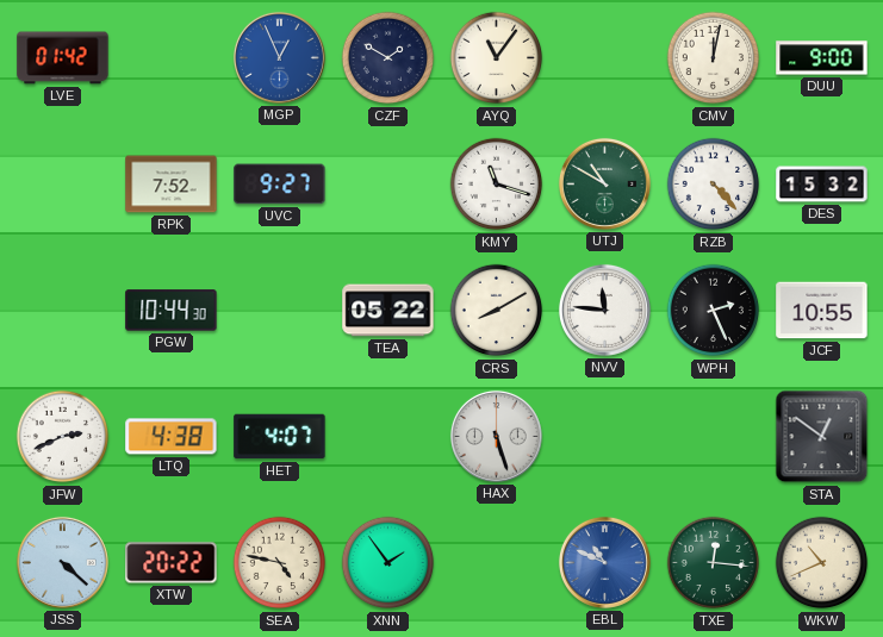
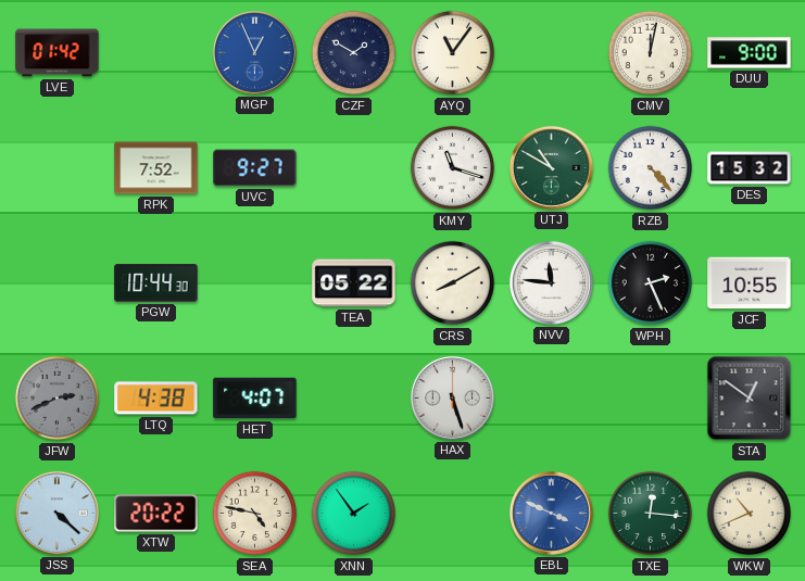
JFW dial: white -> grey
EBL: 10:49 -> 3:49
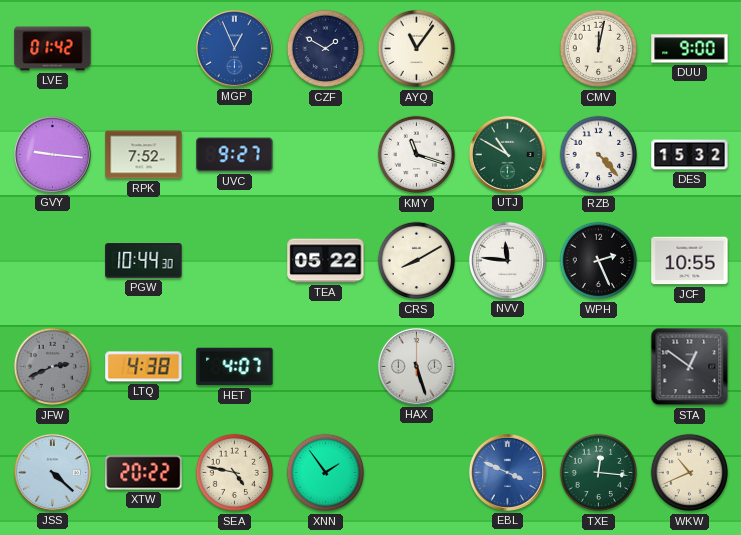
GVY: none -> 9:16
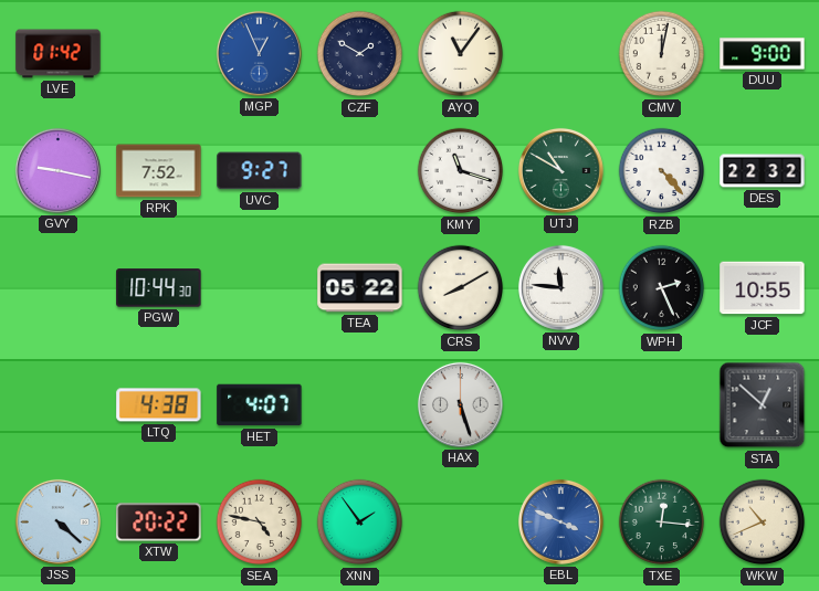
GVY: 9:16 -> 9:17
DES: 15:32 -> 22:32
JFW: 2:41 -> none
STA: 12:51 -> 12:52
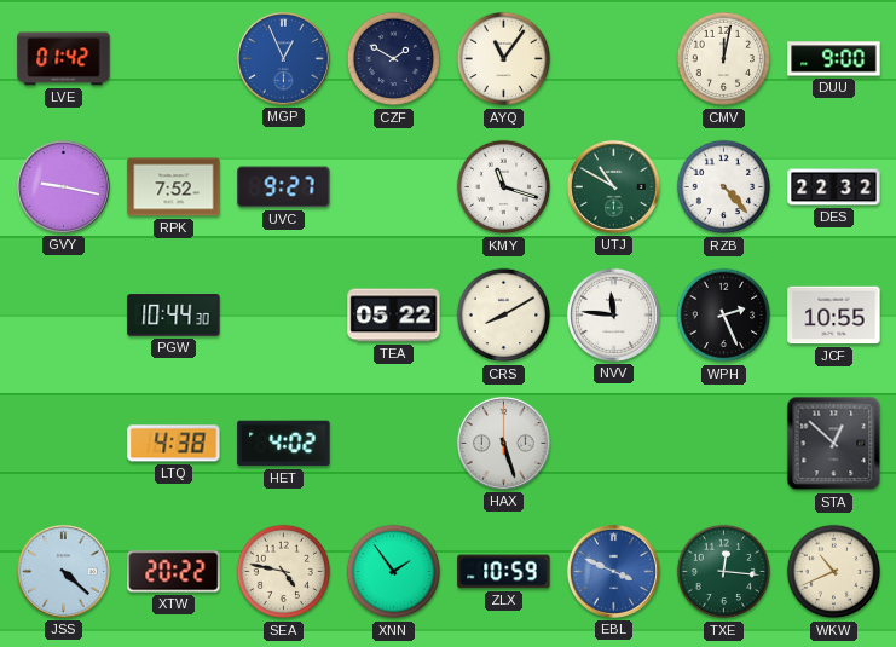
HET: 4:07 -> 4:02
ZLX: none -> 10:59
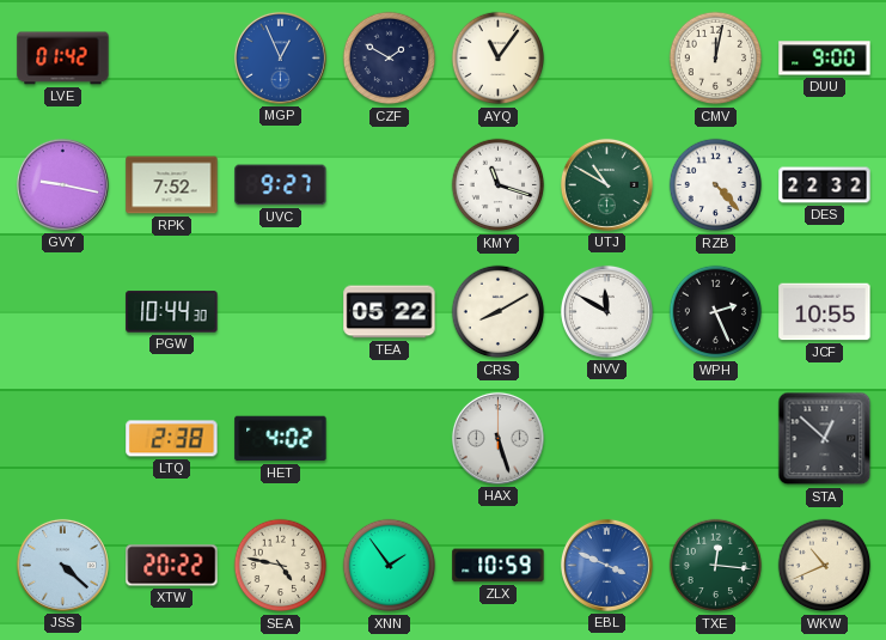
NVV: 11:46 -> 11:50
LTQ: 4:38 -> 2:38
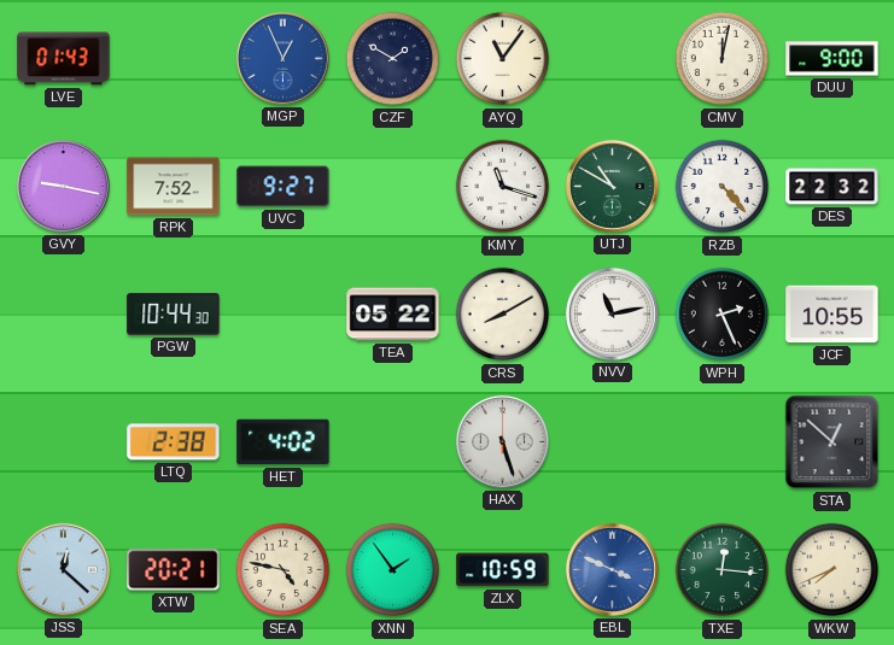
LVE: 01:42 -> 01:43
NVV: 11:50 -> 11:13
JSS: 4:22 -> 12:22
XTW: 20:22 -> 20:21
WKW: 10:41 -> 7:41
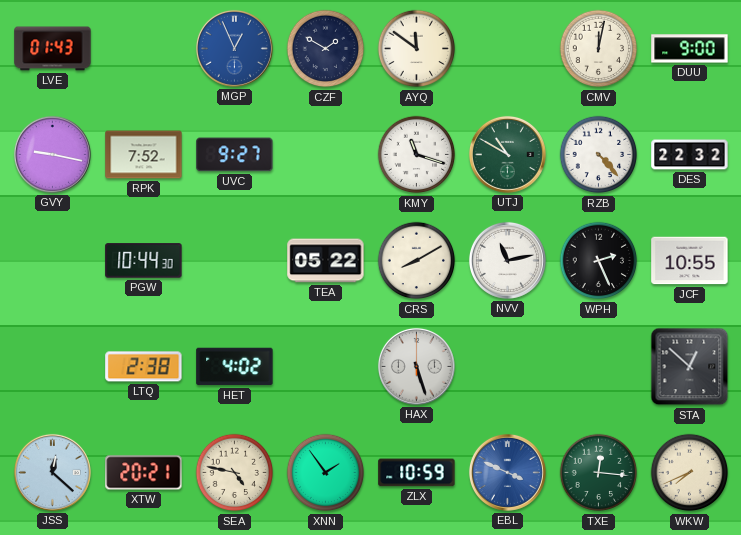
AYQ: 11:06 -> 11:51
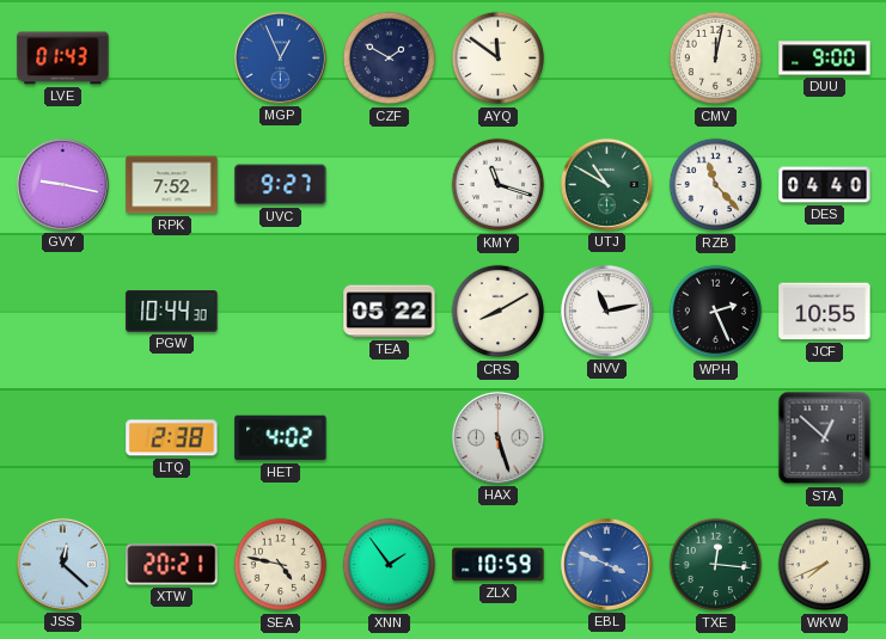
RZB: 4:23 -> 11:23
DES: 22:32 -> 04:40
